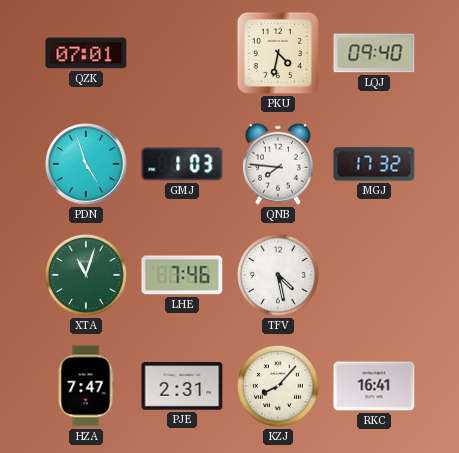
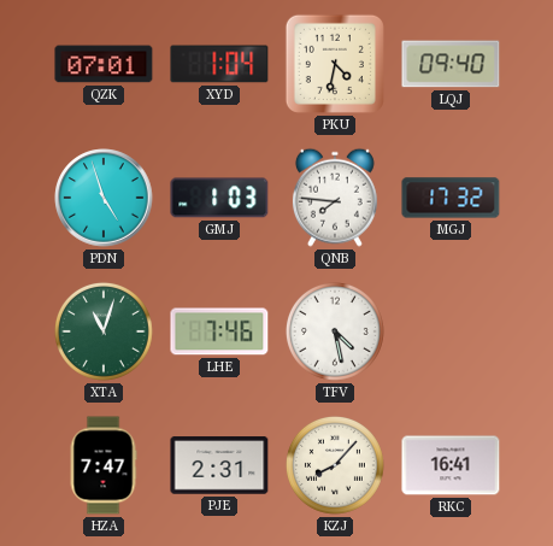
XYD: none -> 1:04
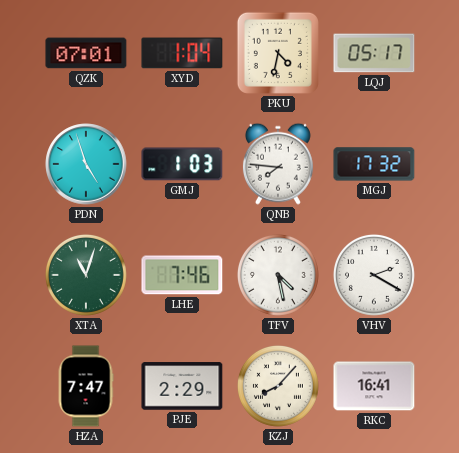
LQJ: 09:40 -> 05:17
VHV: none -> 2:20
PJE: 2:31 -> 2:29
